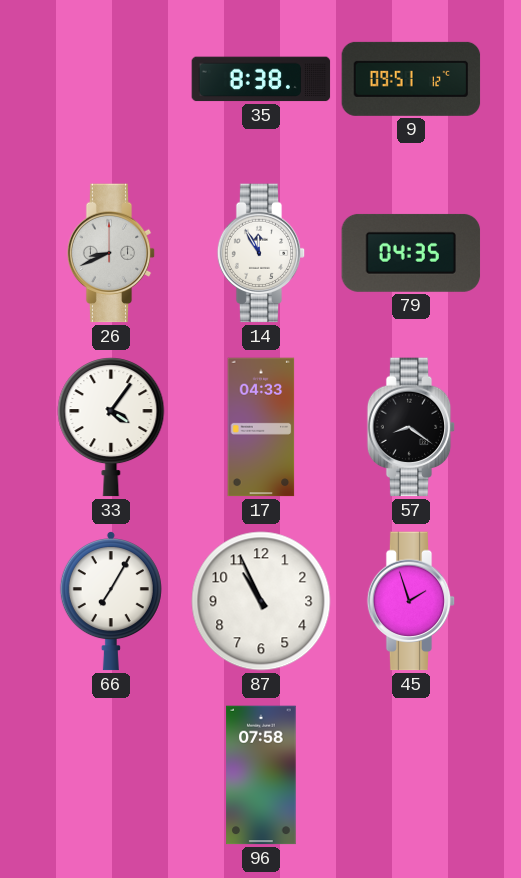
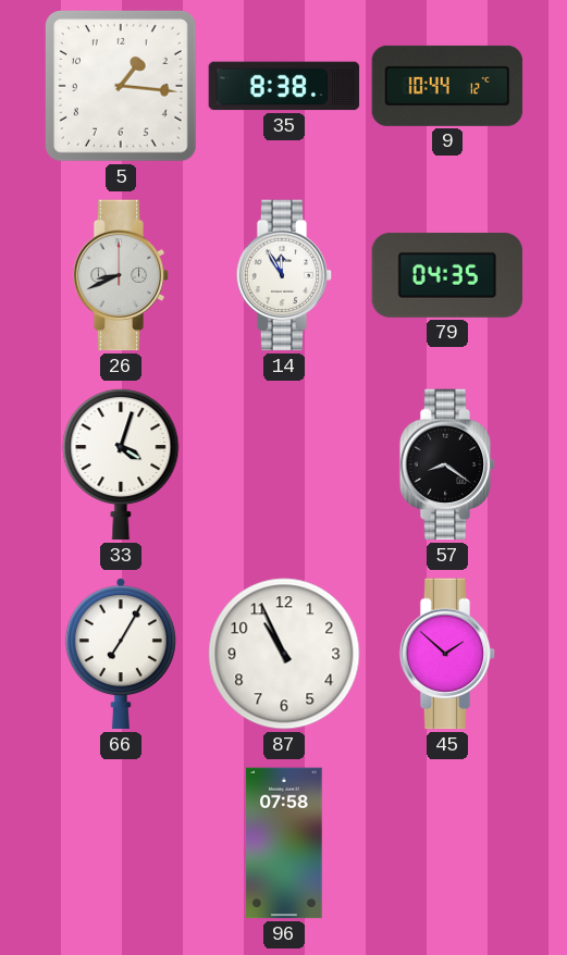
5: none -> 1:16
9: 09:51 -> 10:44
33: 4:06 -> 4:03
17: 04:33 -> none
45: 1:57 -> 1:52
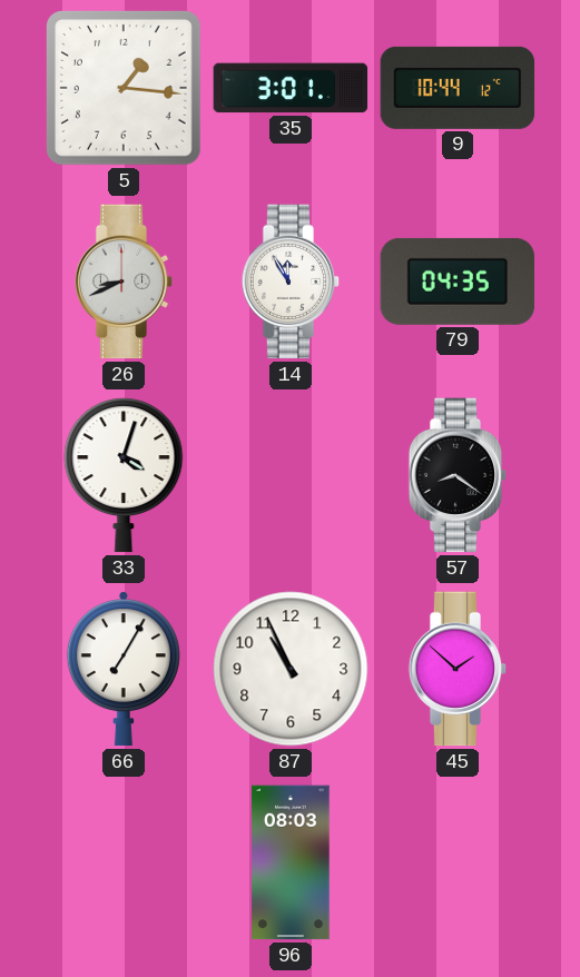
35: 8:38 -> 3:01
96: 07:58 -> 08:03
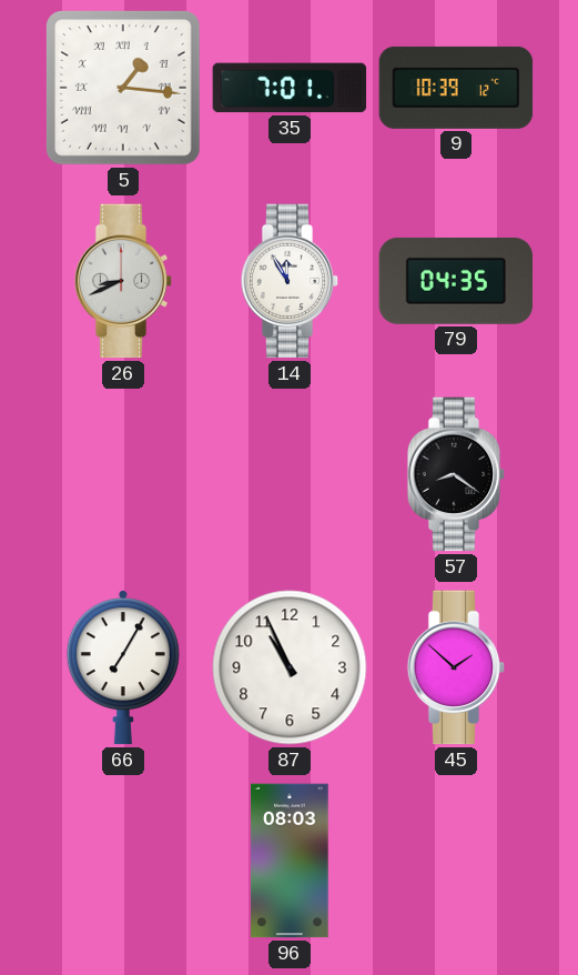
5 numerals: Arabic -> Roman
35: 3:01 -> 7:01
9: 10:44 -> 10:39
33: 4:03 -> none
